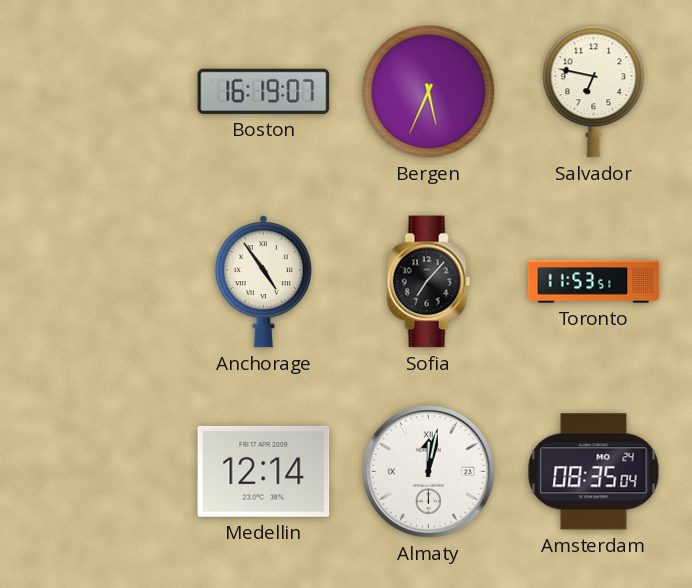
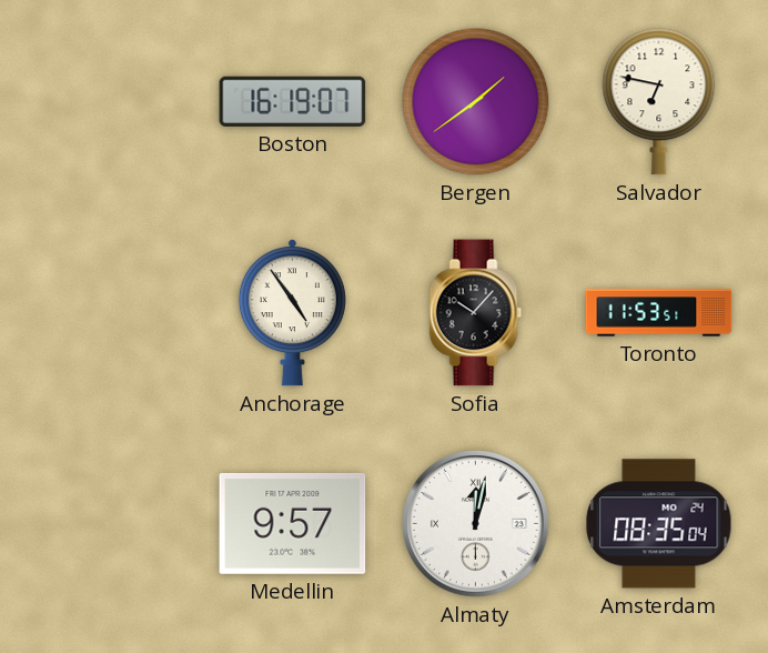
Bergen: 5:34 -> 1:39
Sofia: 7:07 -> 10:07
Medellin: 12:14 -> 9:57
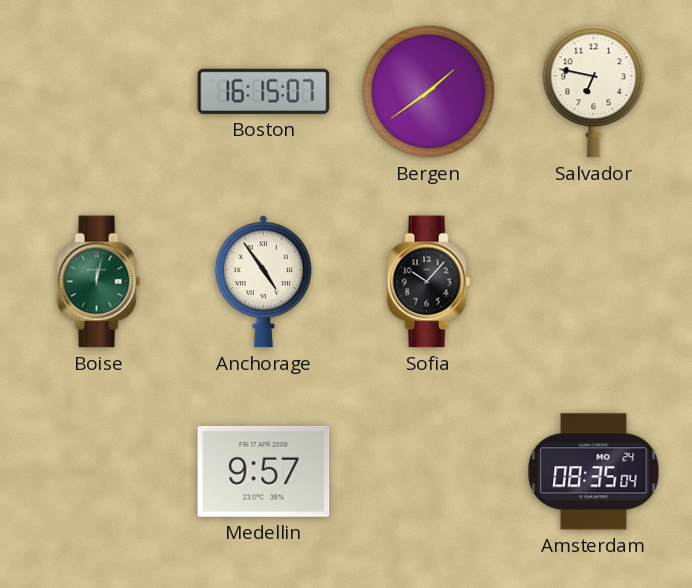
Boston: 16:19 -> 16:15
Boise: none -> 12:02
Toronto: 11:53 -> none
Almaty: 12:02 -> none
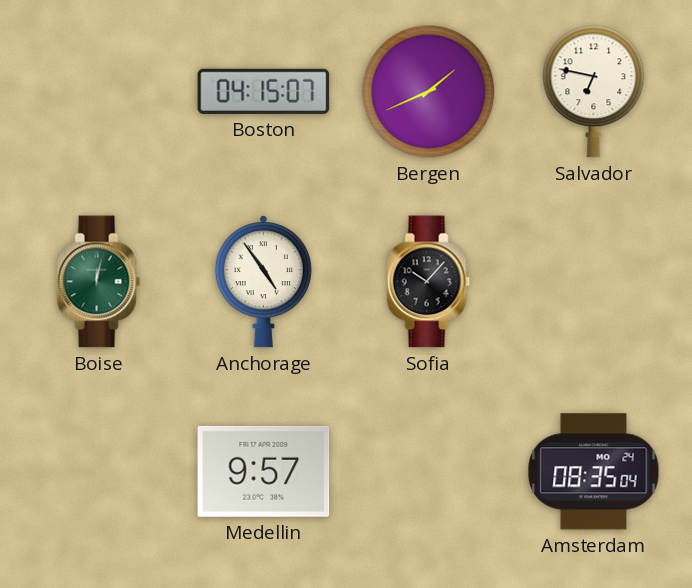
Boston: 16:15 -> 04:15
Bergen: 1:39 -> 1:41
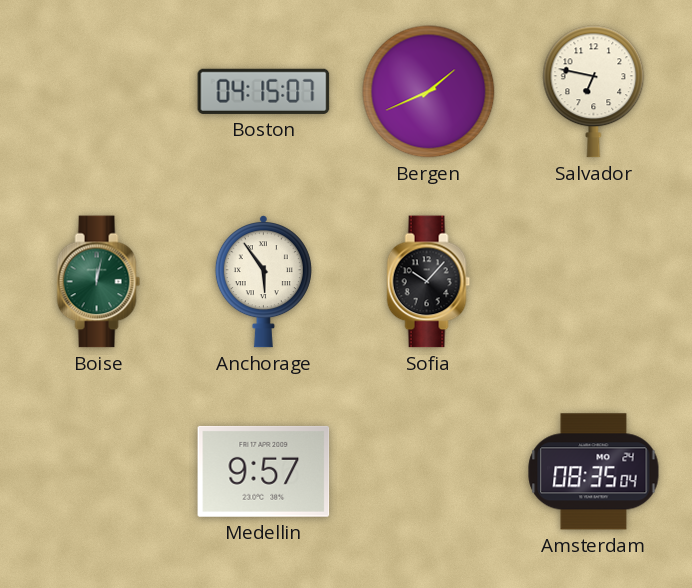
Anchorage: 4:54 -> 5:54
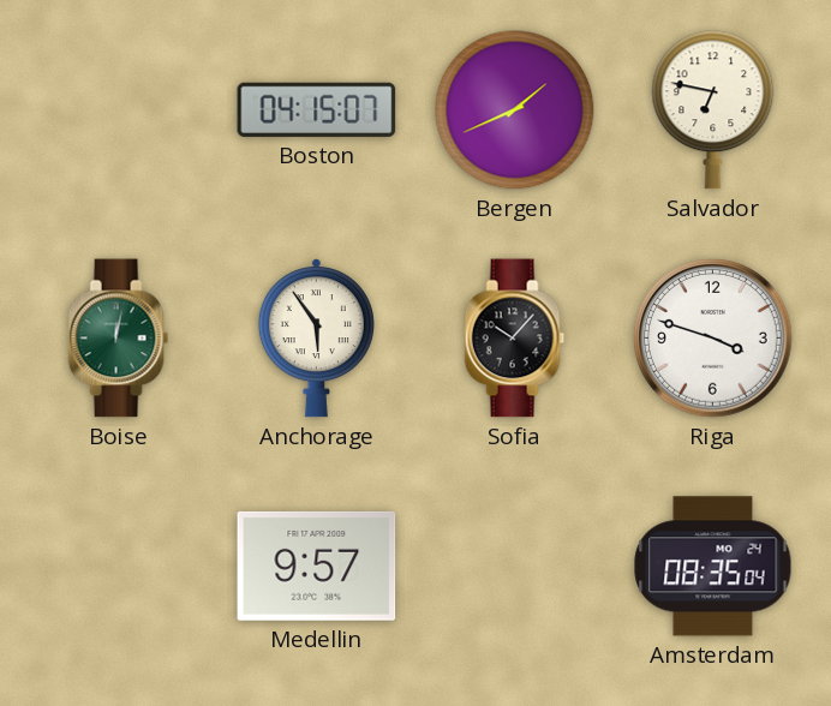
Riga: none -> 3:48
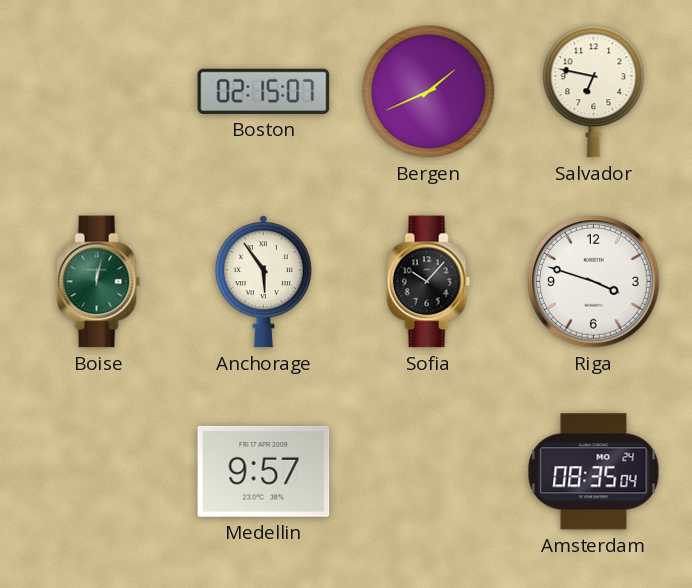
Boston: 04:15 -> 02:15
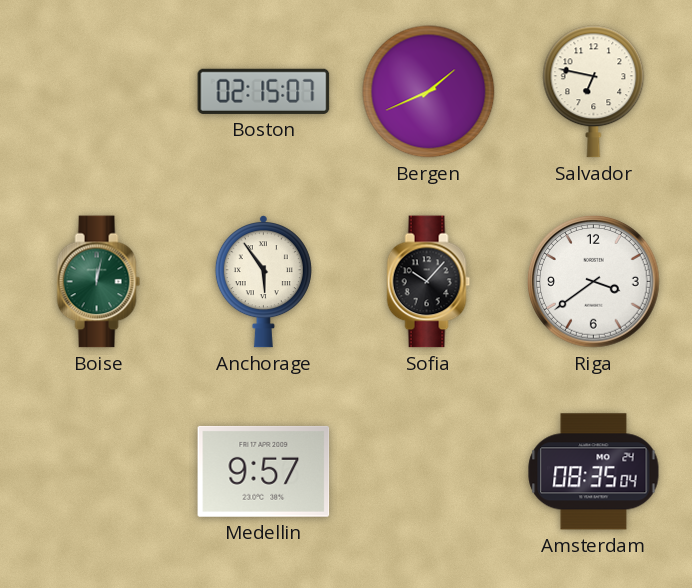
Riga: 3:48 -> 3:39
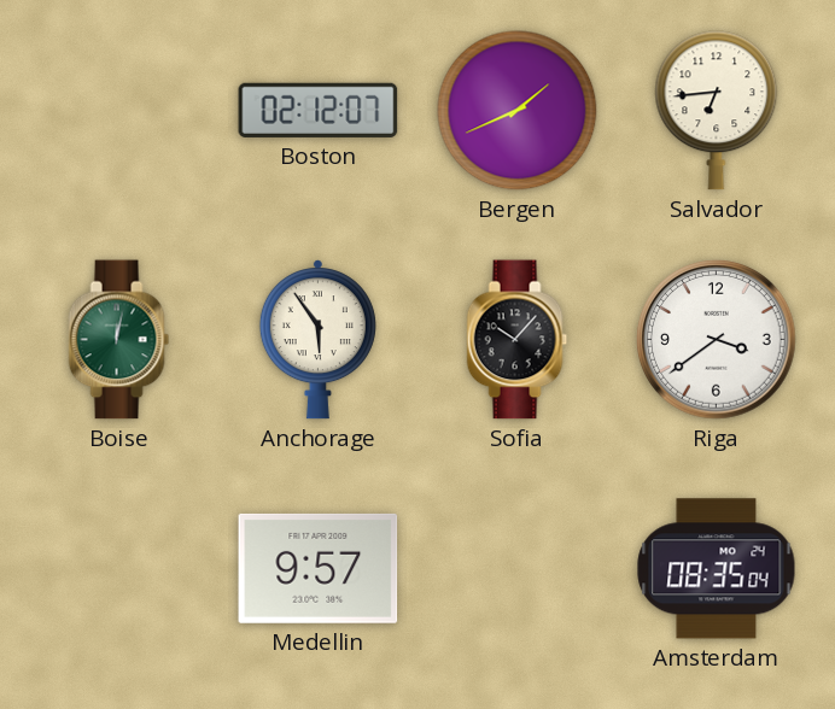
Boston: 02:15 -> 02:12
Salvador: 6:47 -> 6:44
